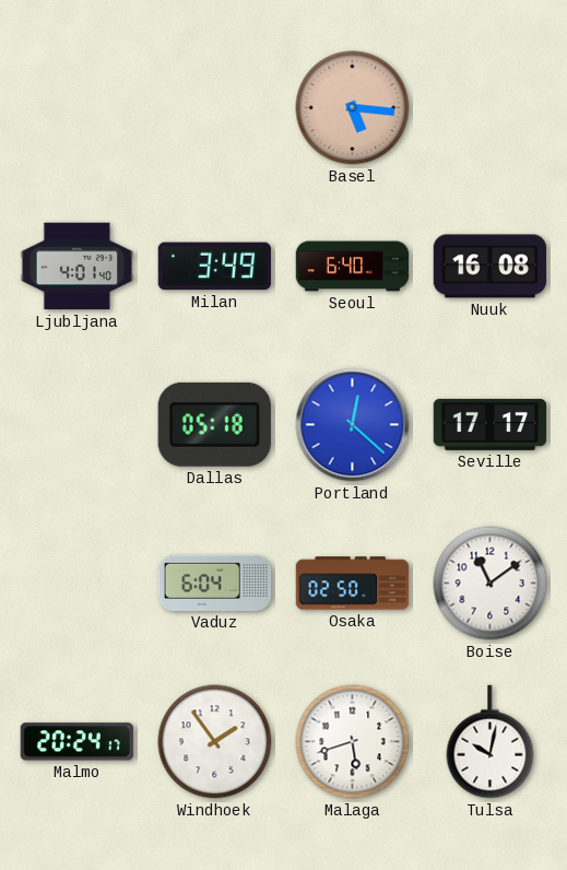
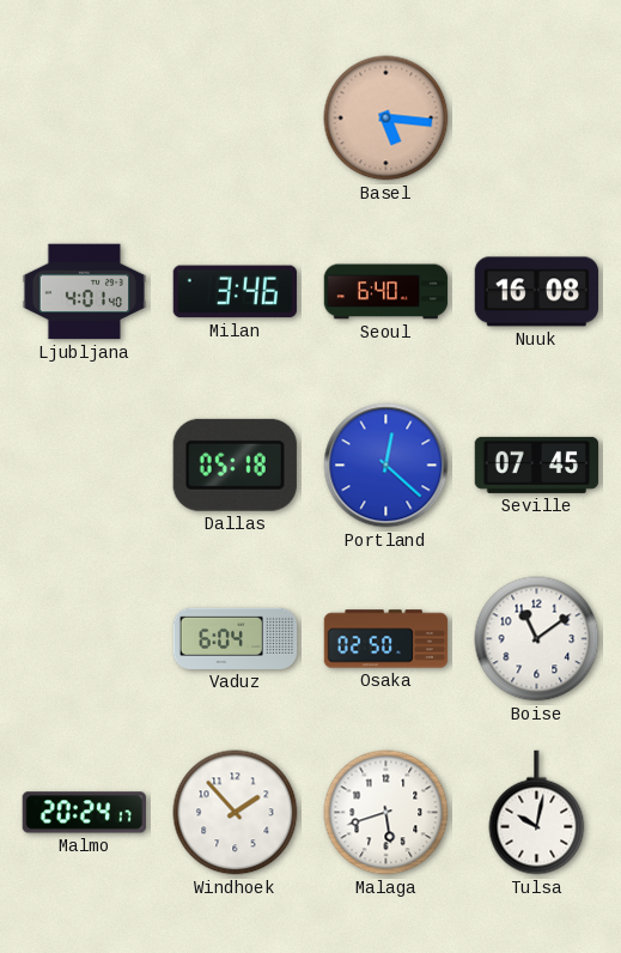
Milan: 3:49 -> 3:46
Seville: 17:17 -> 07:45
Windhoek: 1:54 -> 1:53
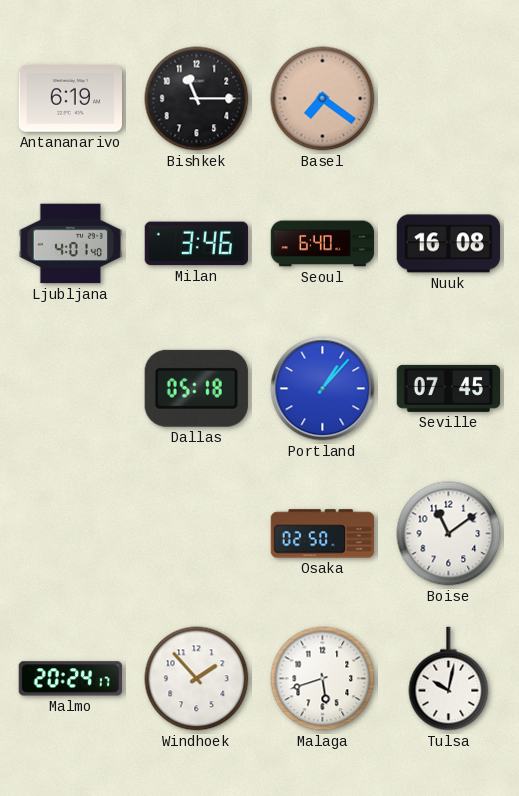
Antananarivo: none -> 6:19
Bishkek: none -> 11:15
Basel: 5:16 -> 7:21
Portland: 12:22 -> 1:07
Vaduz: 6:04 -> none
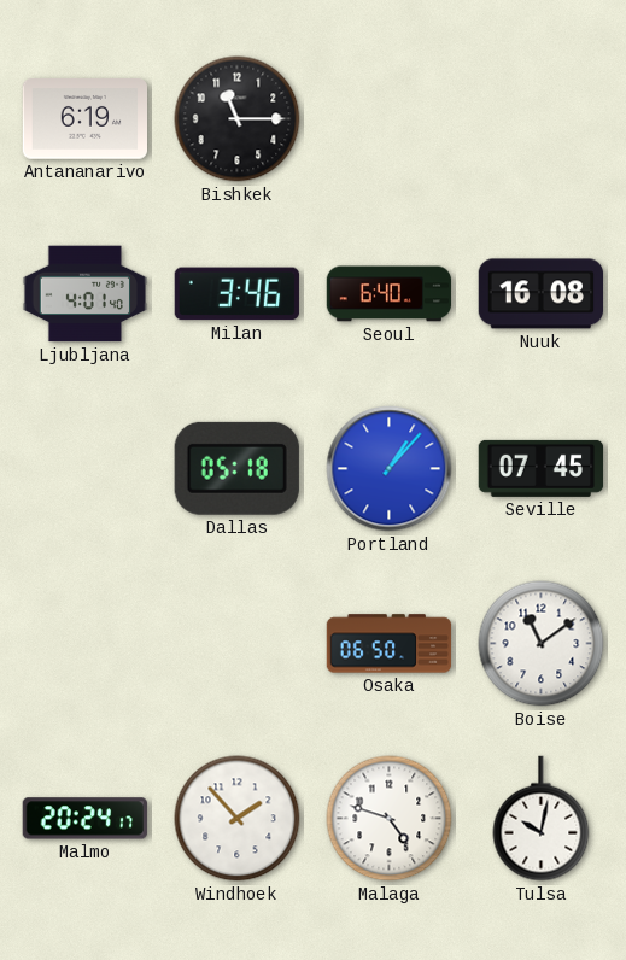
Basel: 7:21 -> none
Osaka: 02:50 -> 06:50
Malaga: 5:42 -> 4:48
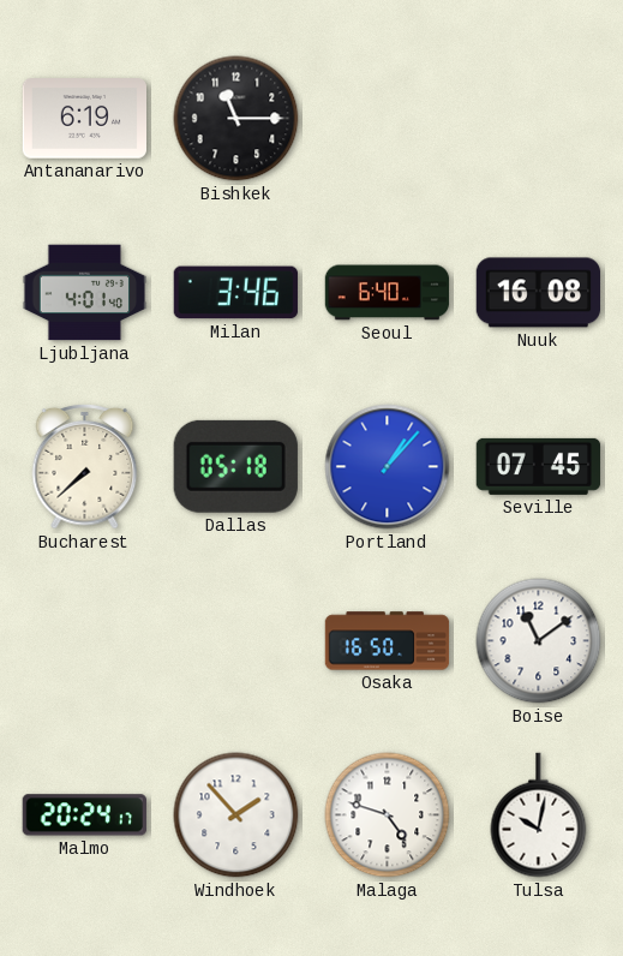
Bucharest: none -> 7:38
Osaka: 06:50 -> 16:50
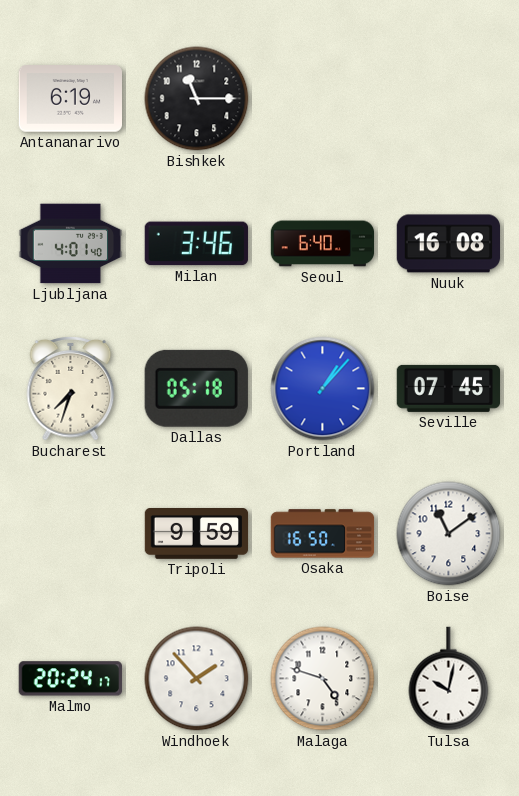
Bucharest: 7:38 -> 7:33
Tripoli: none -> 9:59
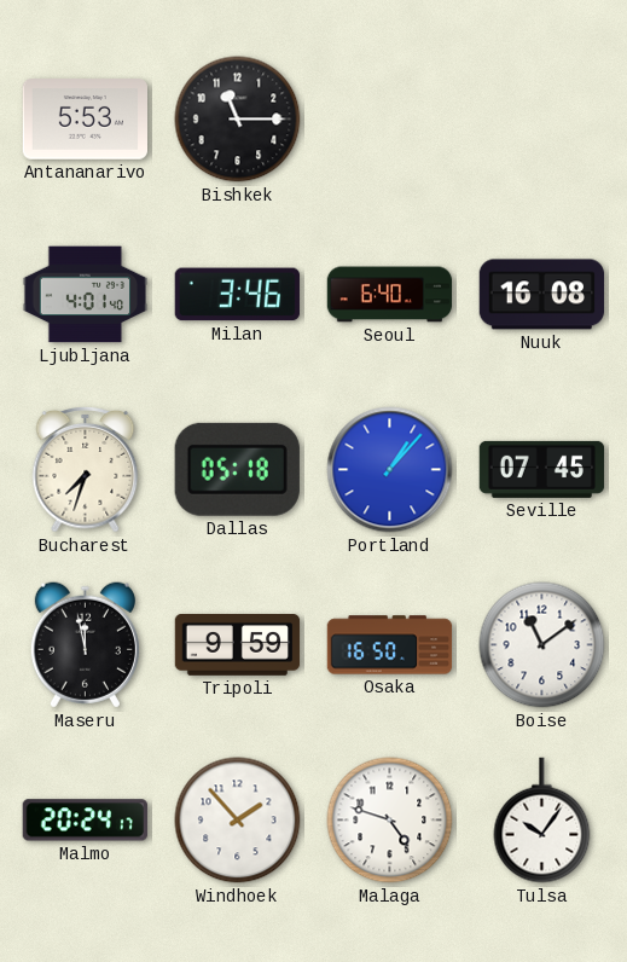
Antananarivo: 6:19 -> 5:53
Maseru: none -> 11:58
Tulsa: 10:02 -> 10:06
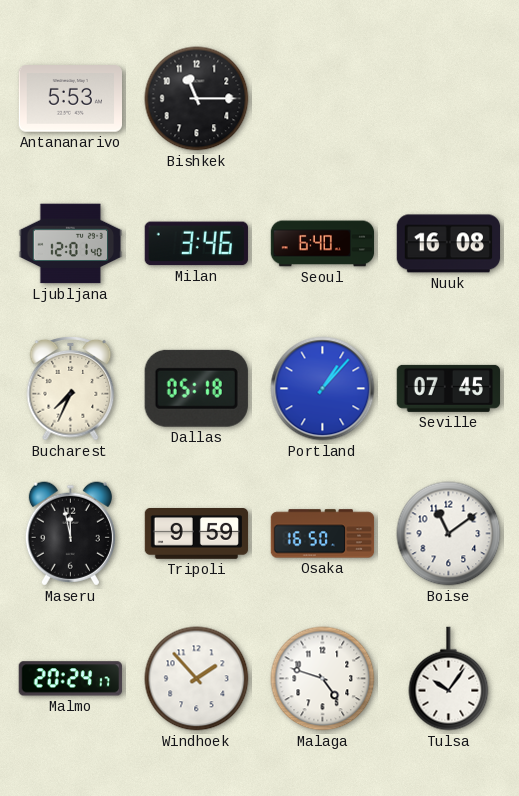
Ljubljana: 4:01 -> 12:01
Bucharest: 7:33 -> 7:34
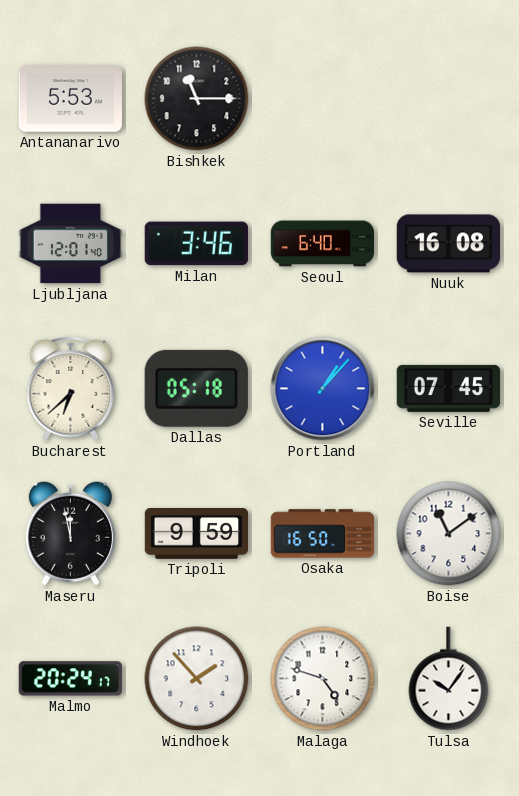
Bucharest: 7:34 -> 6:38
